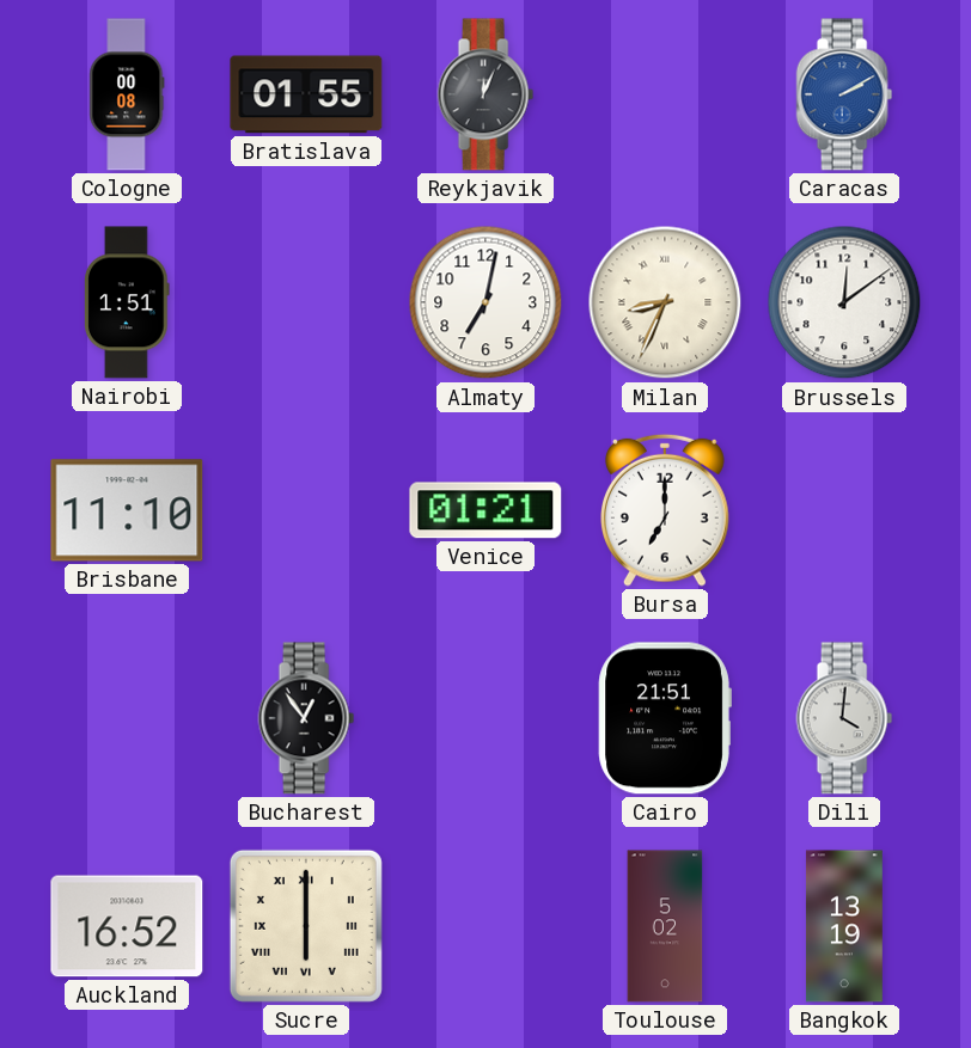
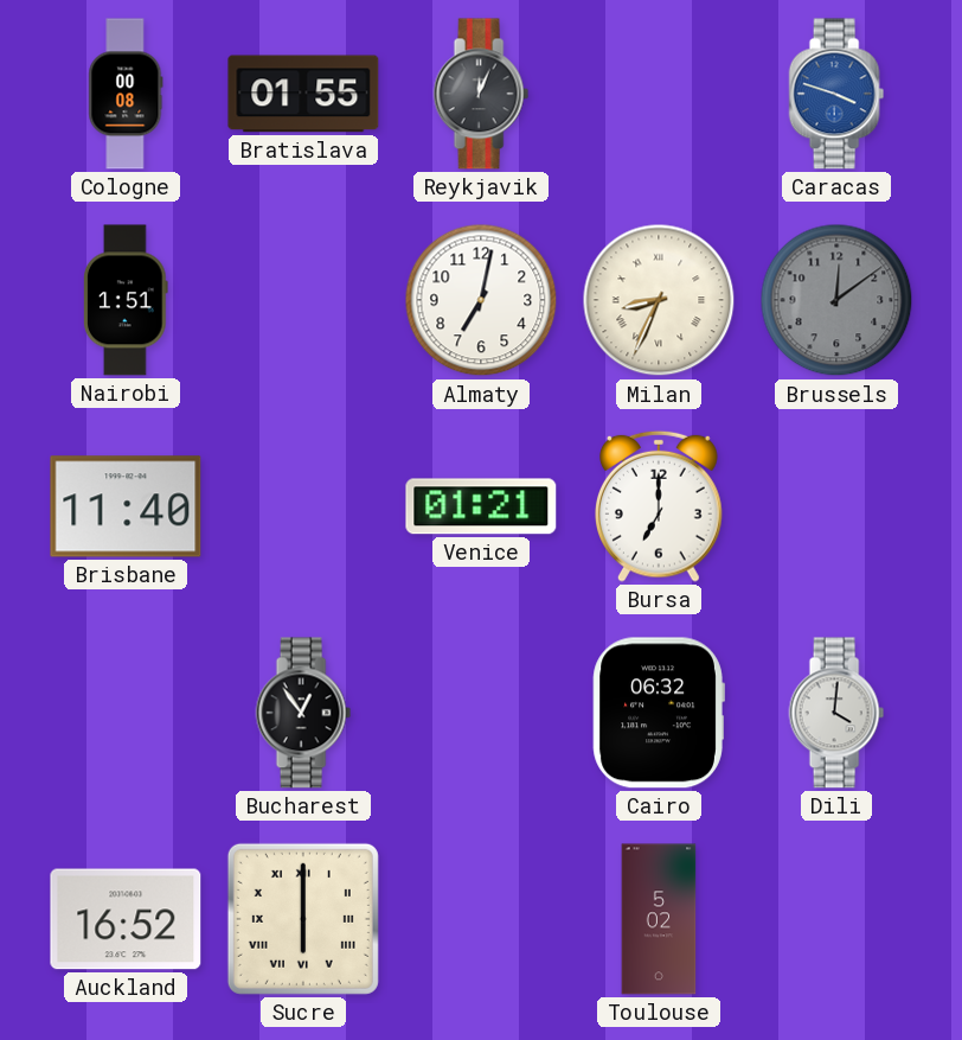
Caracas: 2:10 -> 3:48
Brussels dial: white -> grey
Brisbane: 11:10 -> 11:40
Cairo: 21:51 -> 06:32
Bangkok: 13:19 -> none
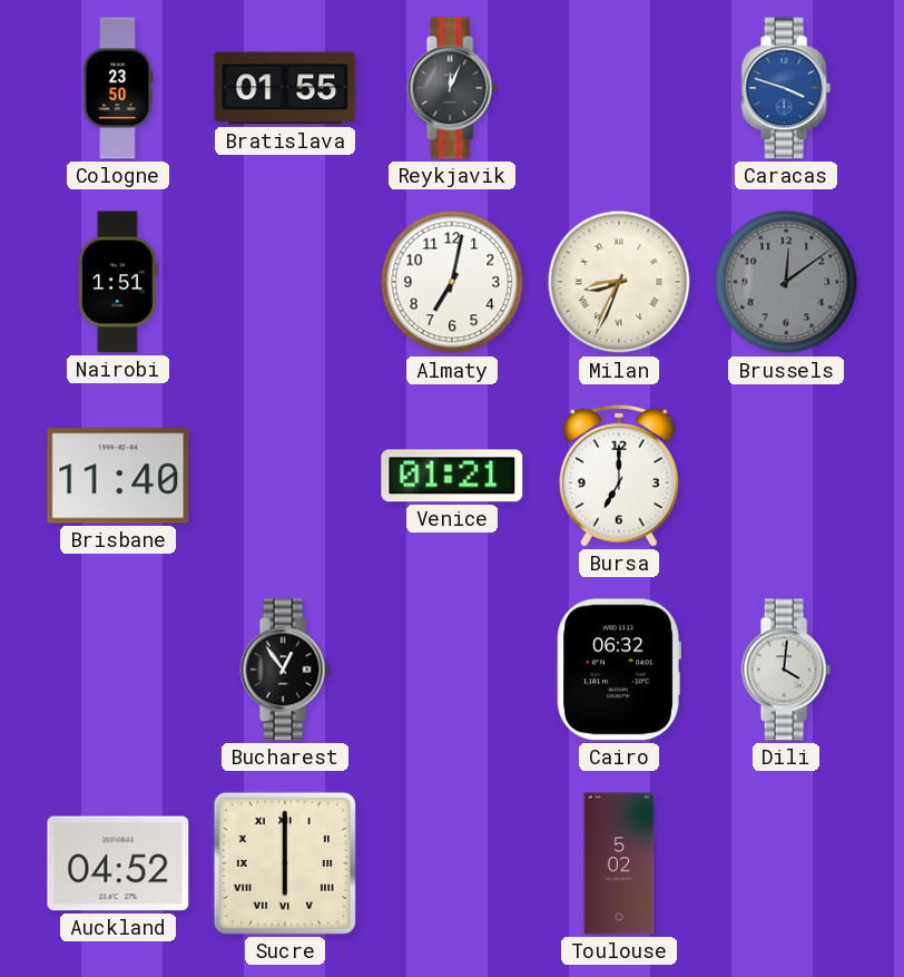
Cologne: 00:08 -> 23:50
Auckland: 16:52 -> 04:52
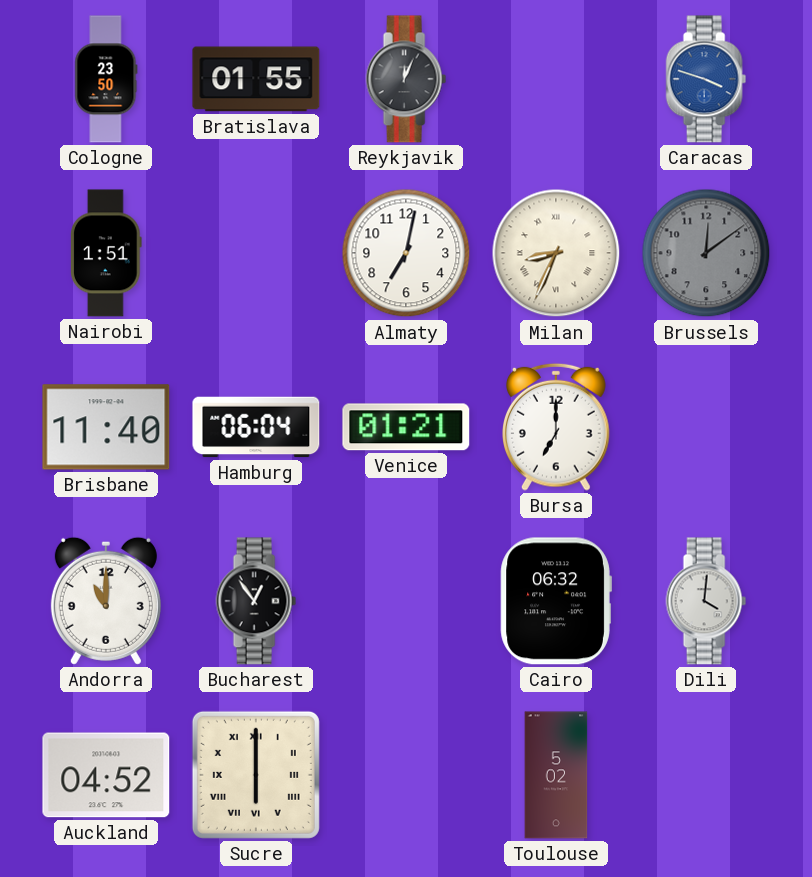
Hamburg: none -> 06:04
Andorra: none -> 11:00
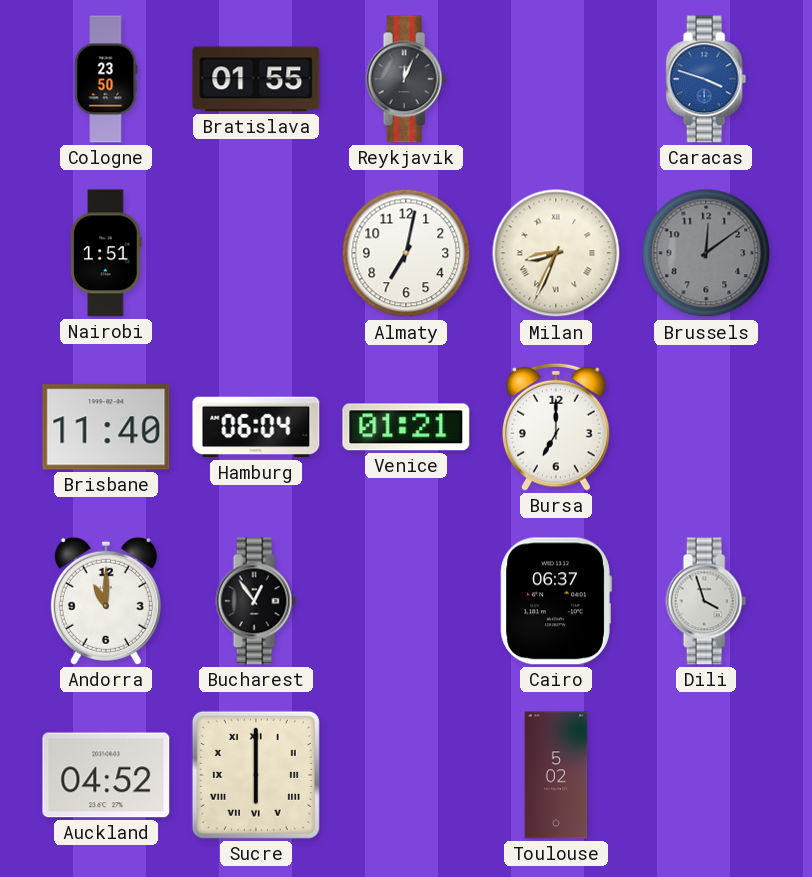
Cairo: 06:32 -> 06:37
Dili: 4:01 -> 3:57
